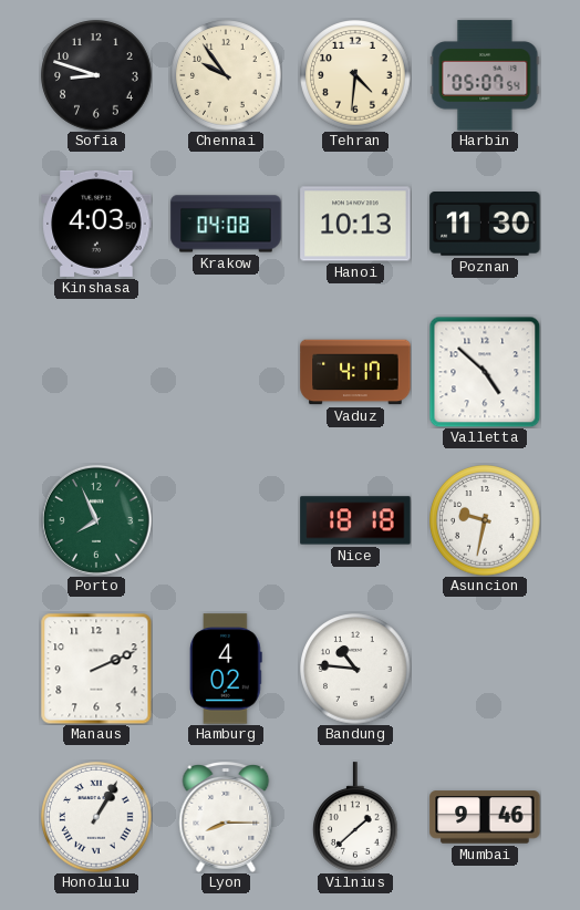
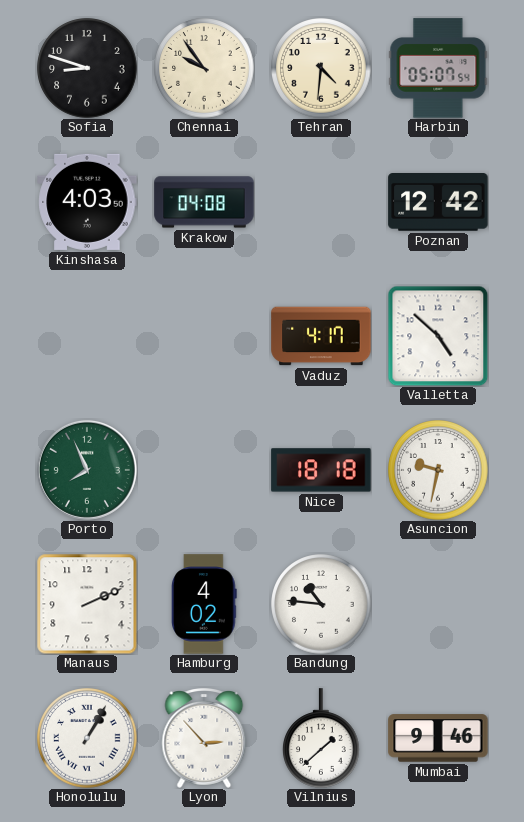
Hanoi: 10:13 -> none
Poznan: 11:30 -> 12:42
Lyon: 8:15 -> 2:53
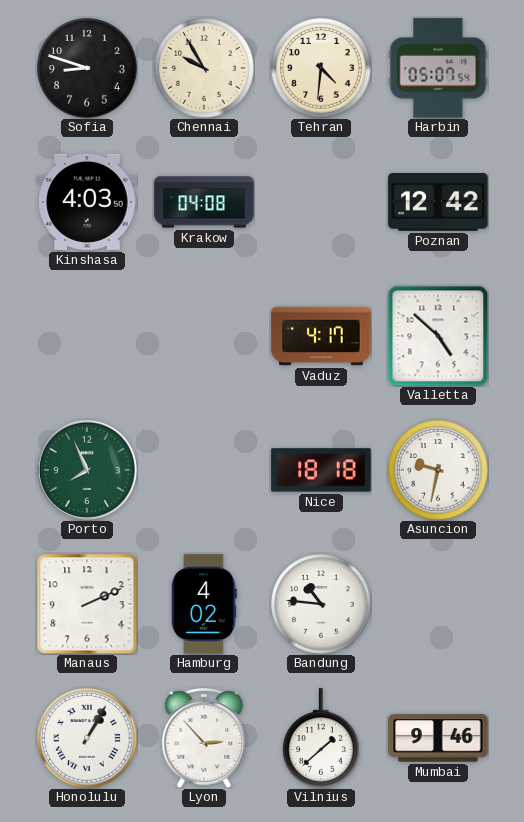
Chennai: 9:54 -> 9:55
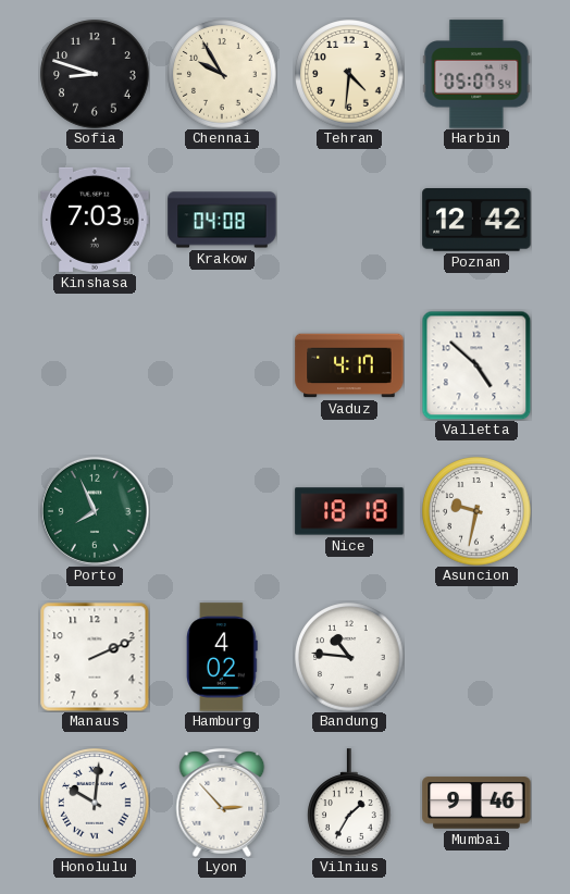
Kinshasa: 4:03 -> 7:03
Honolulu: 1:05 -> 10:01
Vilnius: 1:38 -> 1:35
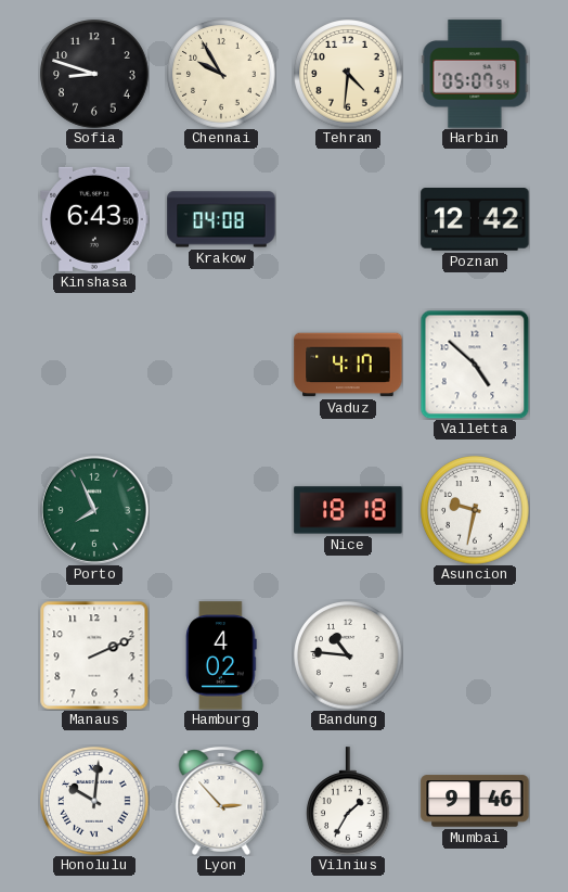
Kinshasa: 7:03 -> 6:43
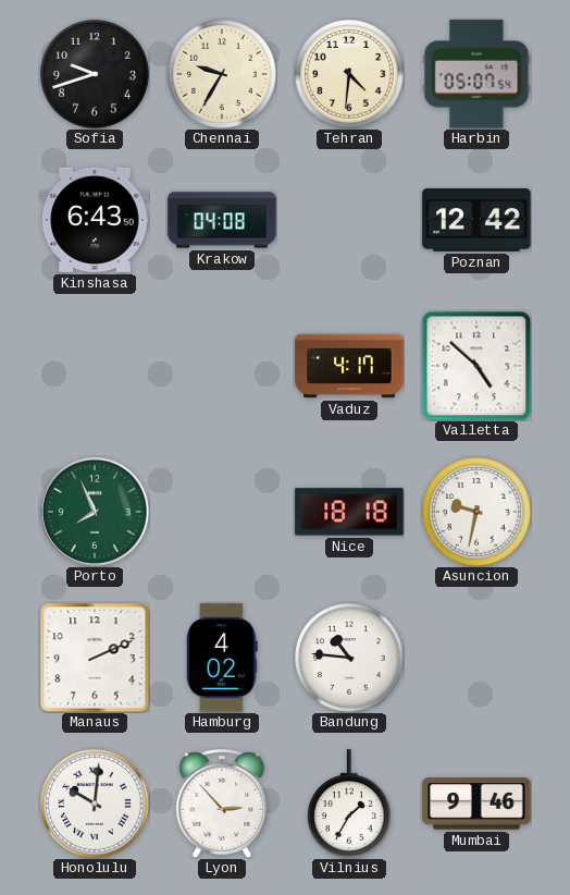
Sofia: 8:48 -> 9:42
Chennai: 9:55 -> 9:35
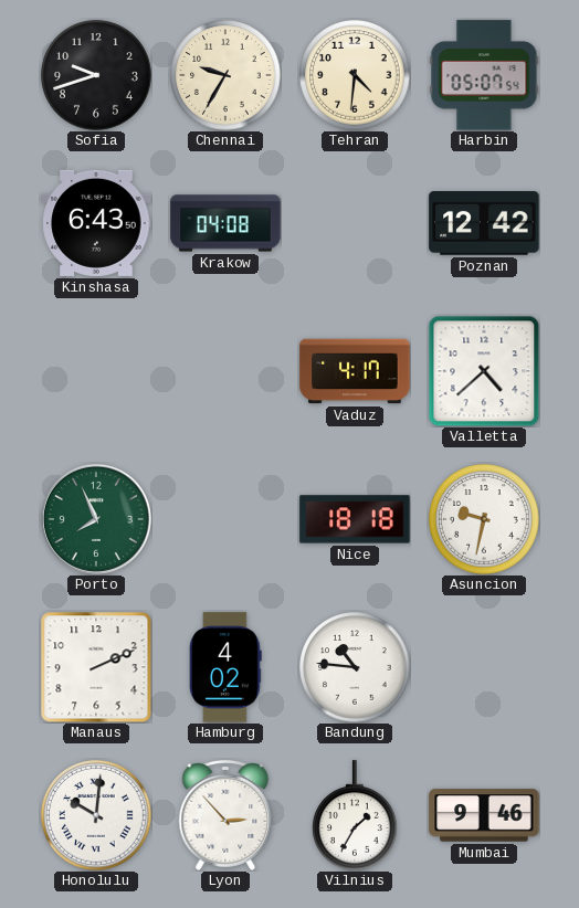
Valletta: 4:52 -> 4:38
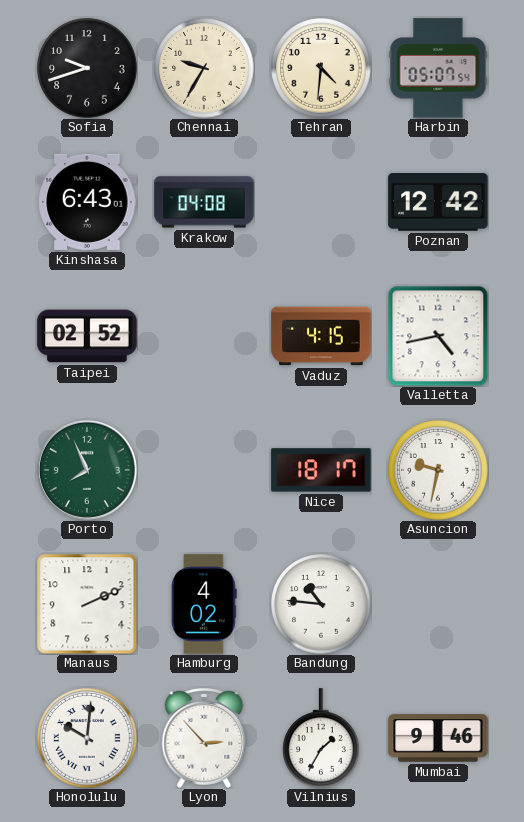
Kinshasa: 6:43:50 -> 6:43:01
Taipei: none -> 02:52
Vaduz: 4:17 -> 4:15
Valletta: 4:38 -> 4:43
Nice: 18:18 -> 18:17
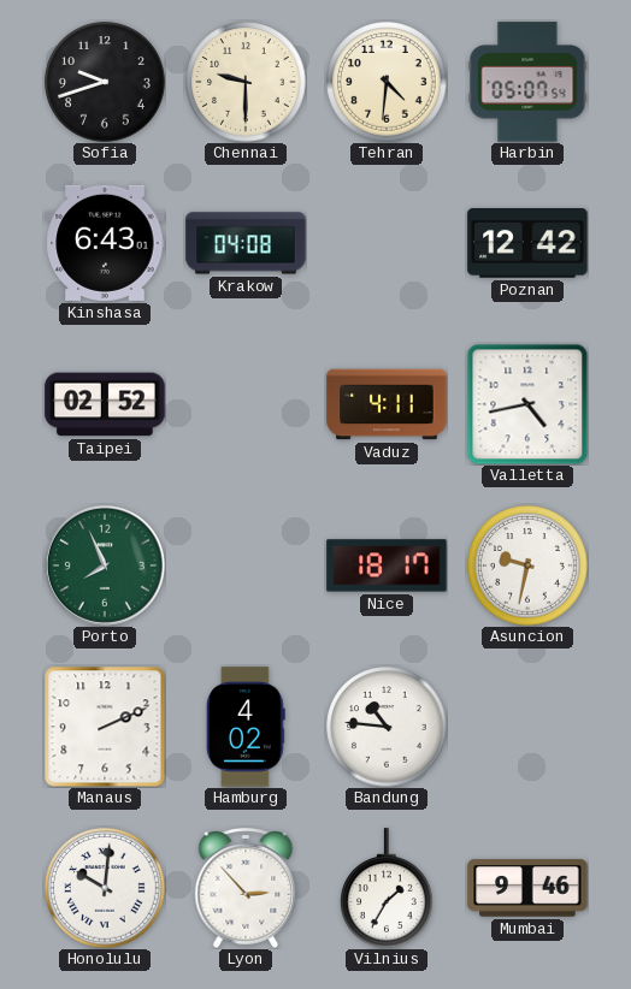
Chennai: 9:35 -> 9:30
Vaduz: 4:15 -> 4:11
